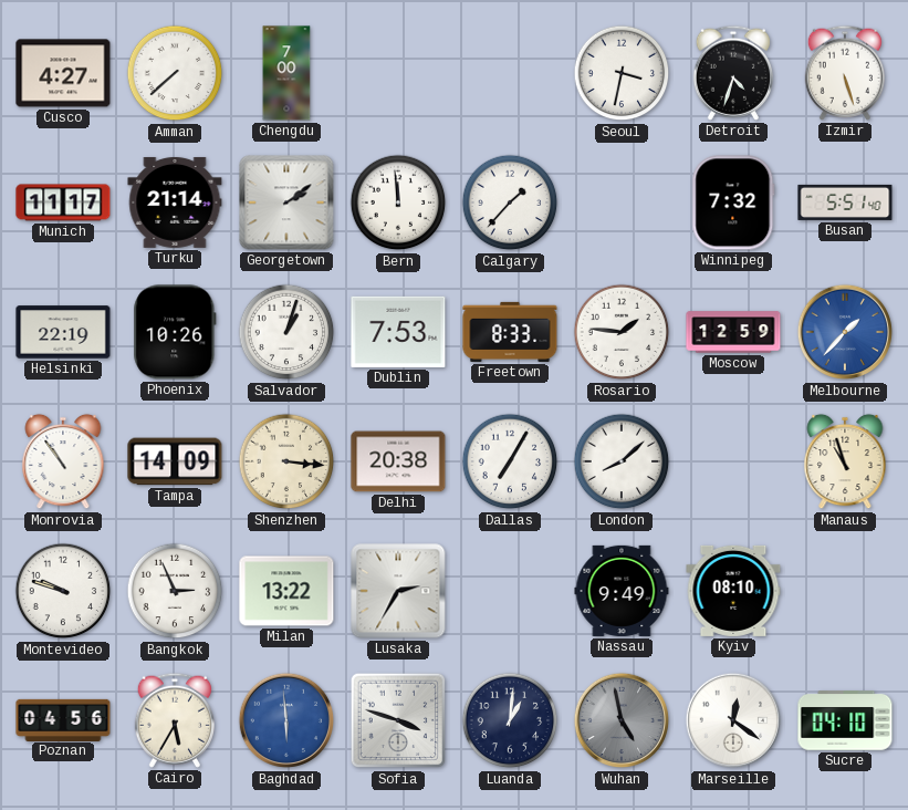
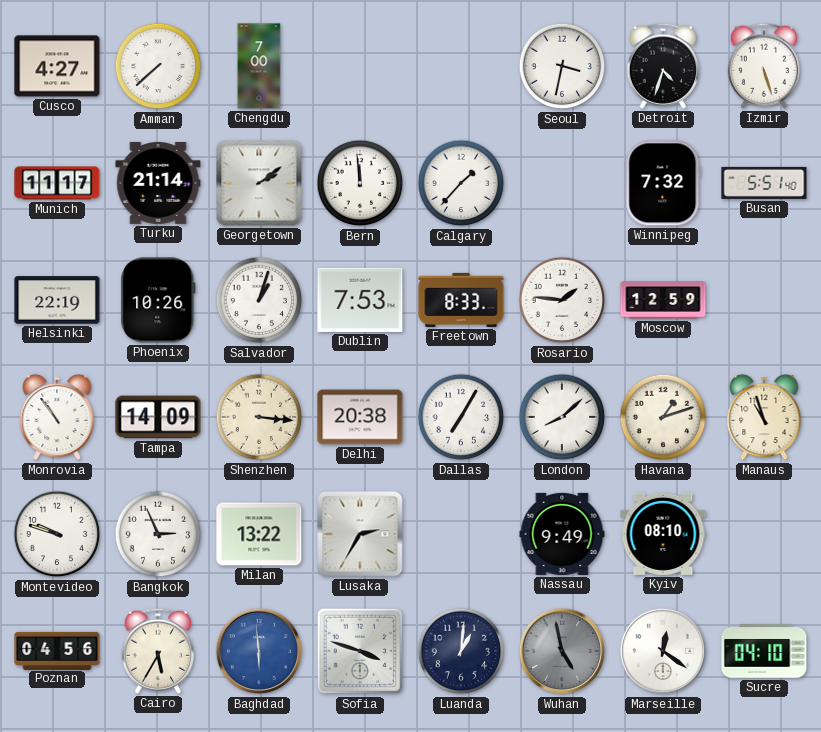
Melbourne: 1:37 -> none
Havana: none -> 1:12
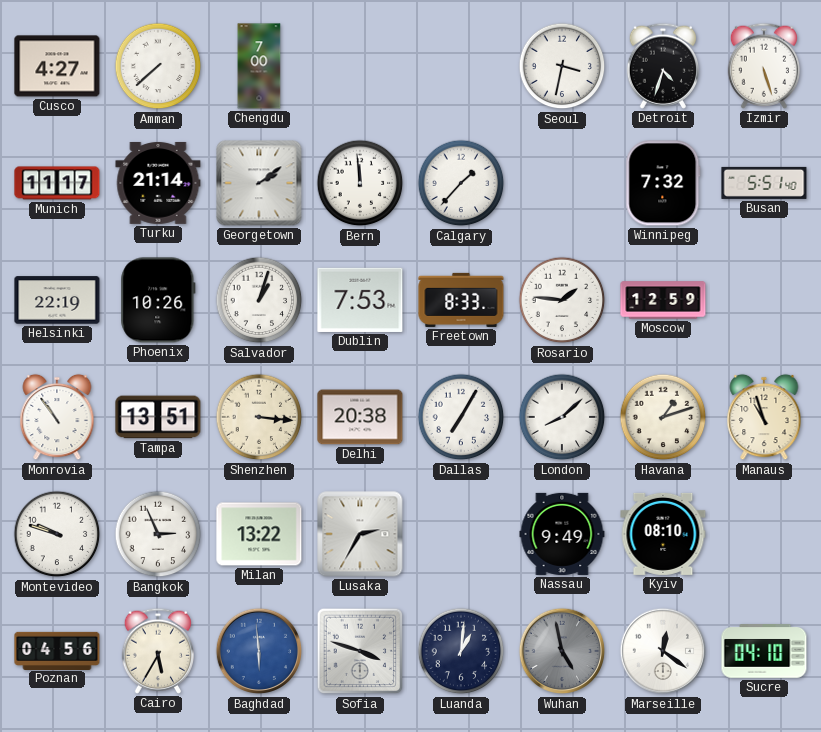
Tampa: 14:09 -> 13:51
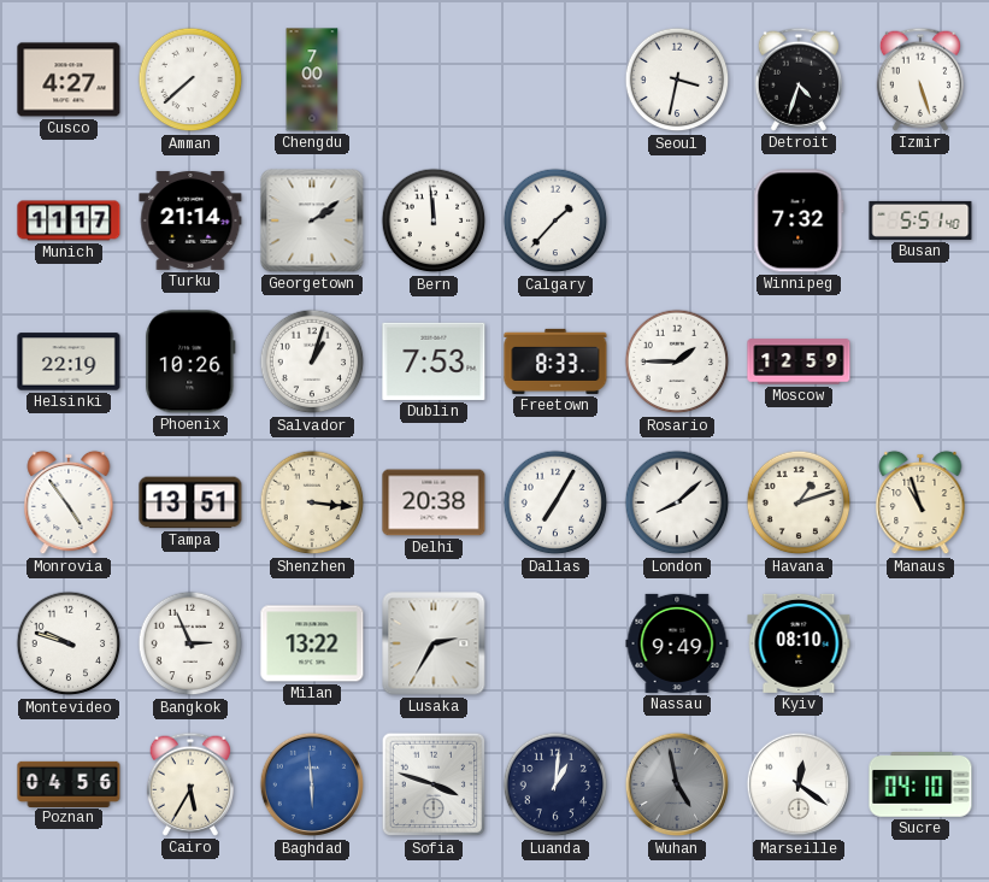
Rosario: 1:46 -> 1:45
Monrovia: 10:54 -> 4:54
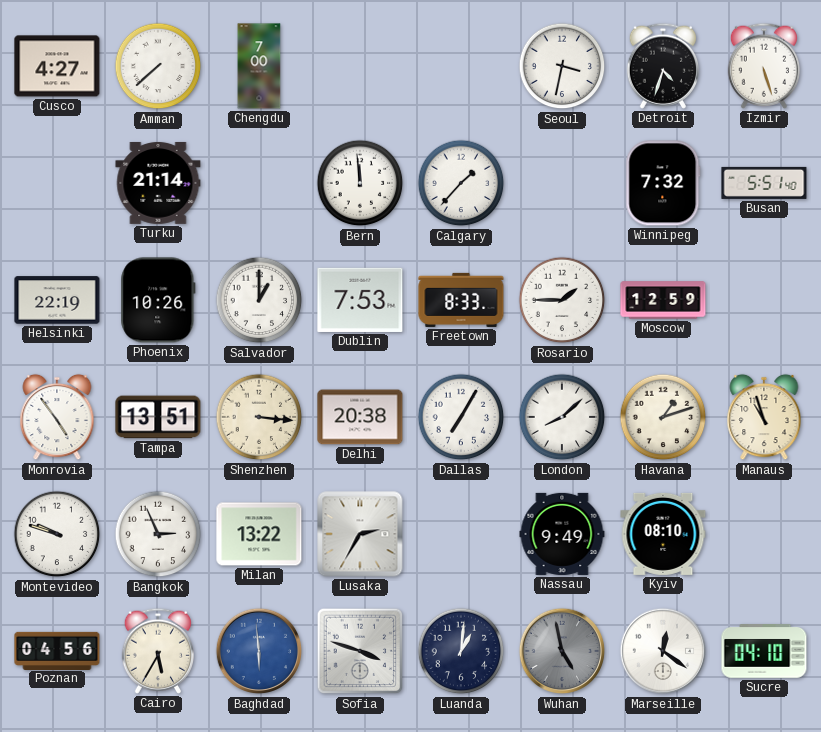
Munich: 11:17 -> none
Georgetown: 2:09 -> none
Salvador: 1:03 -> 1:00
